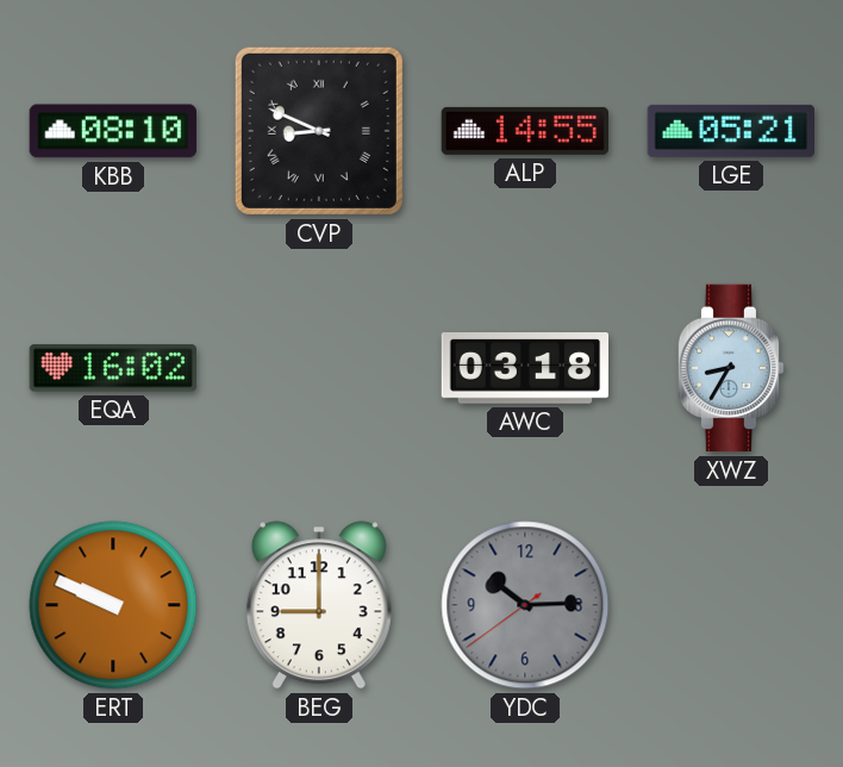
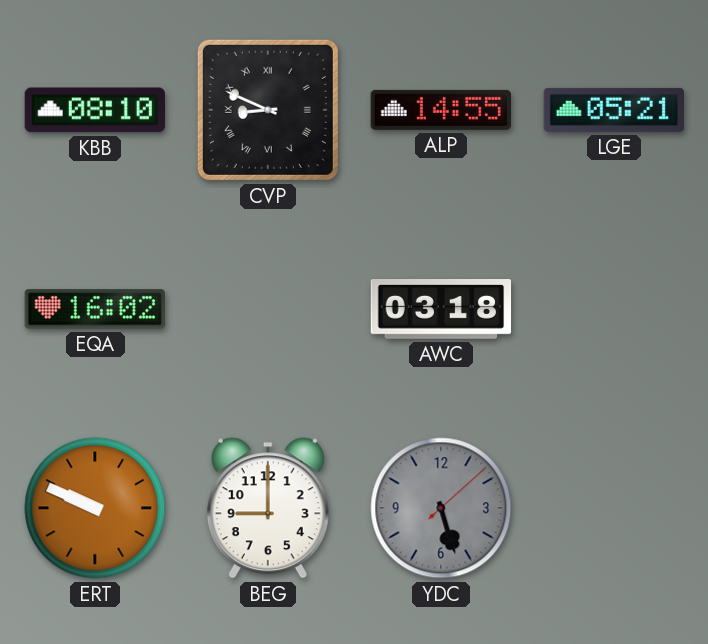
XWZ: 8:35 -> none
YDC: 10:14 -> 5:27
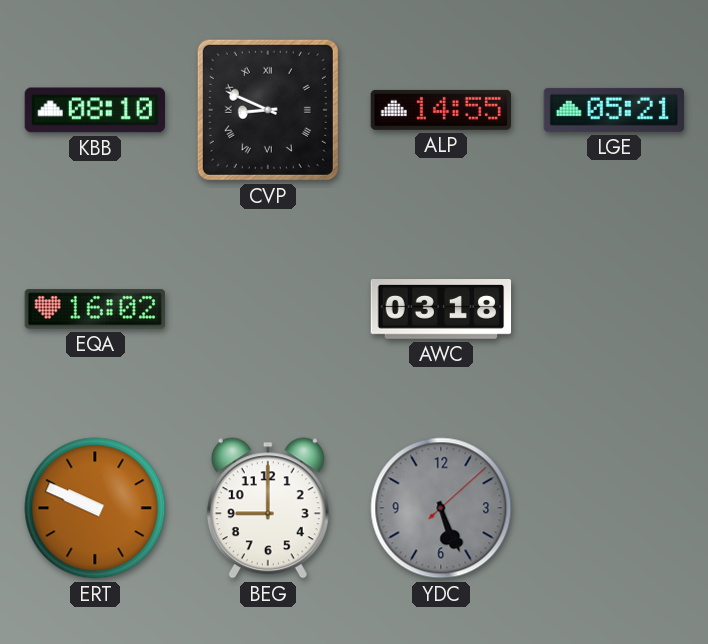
YDC: 5:27 -> 5:26
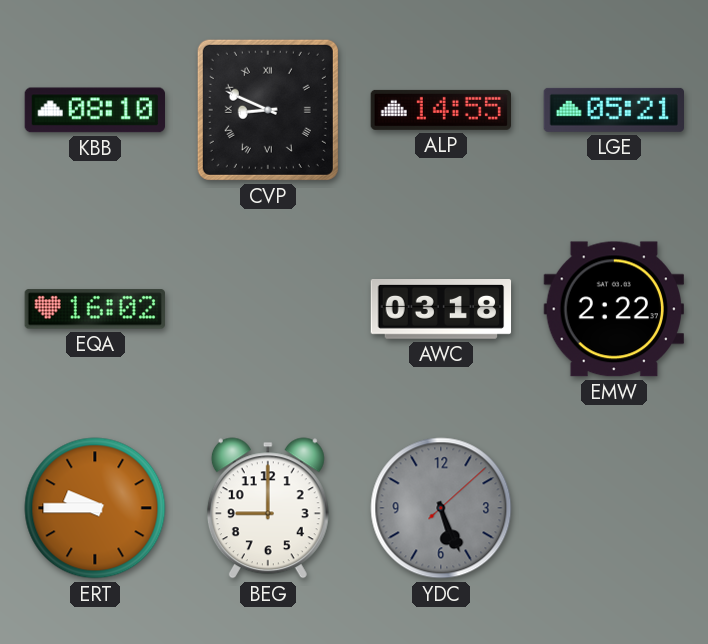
EMW: none -> 2:22
ERT: 9:49 -> 9:45
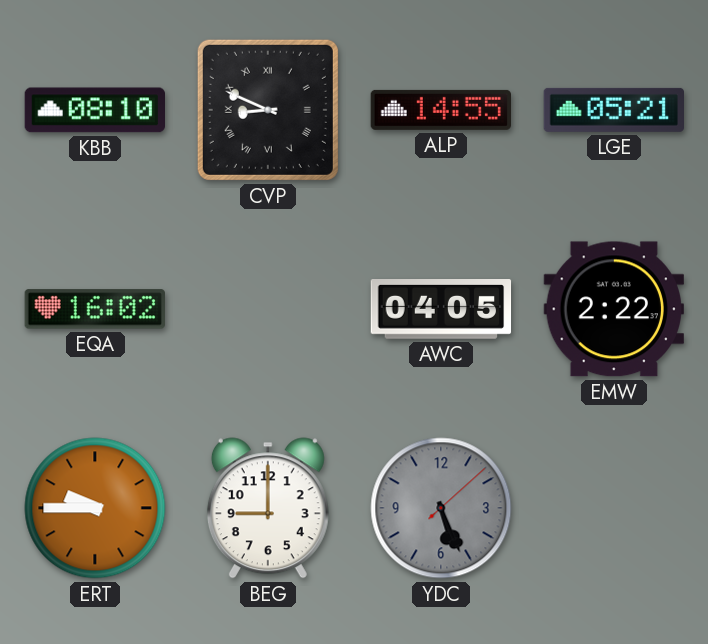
AWC: 03:18 -> 04:05
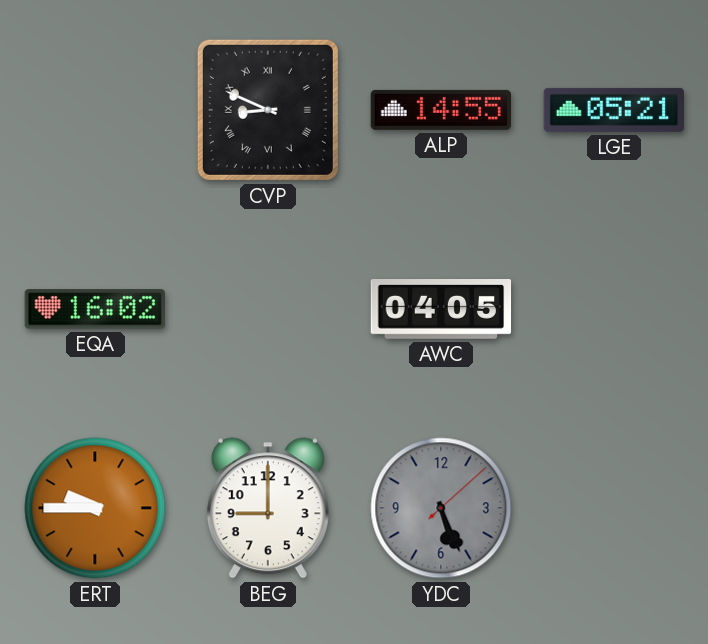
KBB: 08:10 -> none
EMW: 2:22 -> none
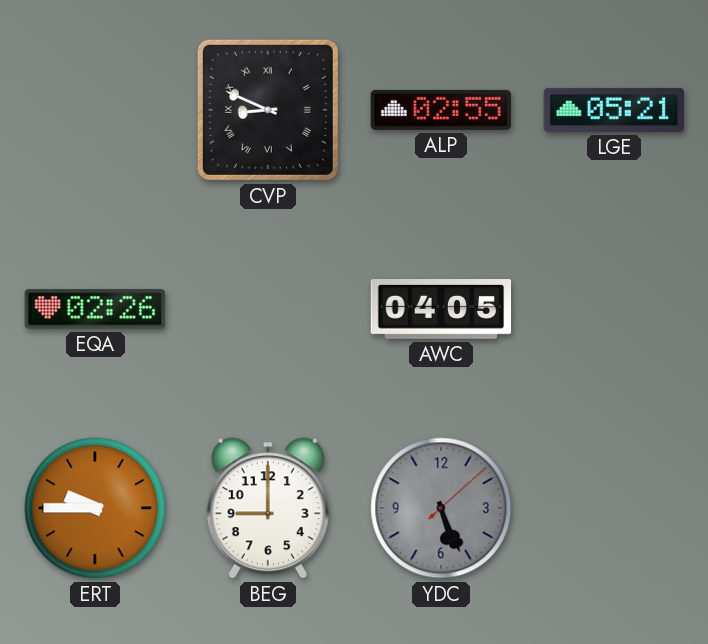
ALP: 14:55 -> 02:55
EQA: 16:02 -> 02:26
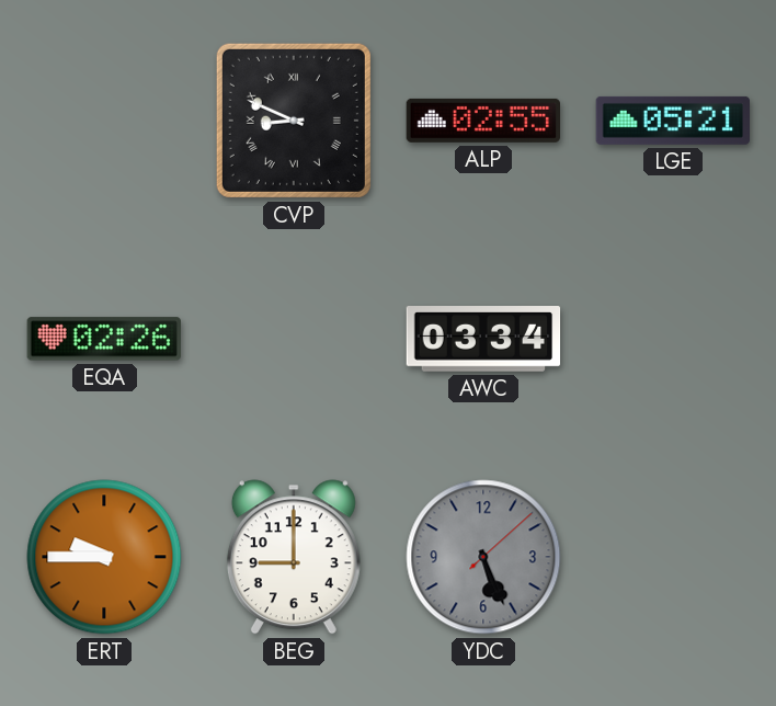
AWC: 04:05 -> 03:34
